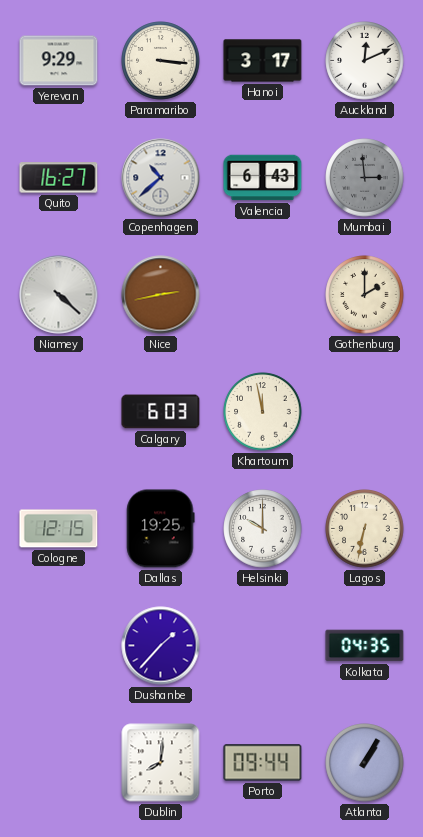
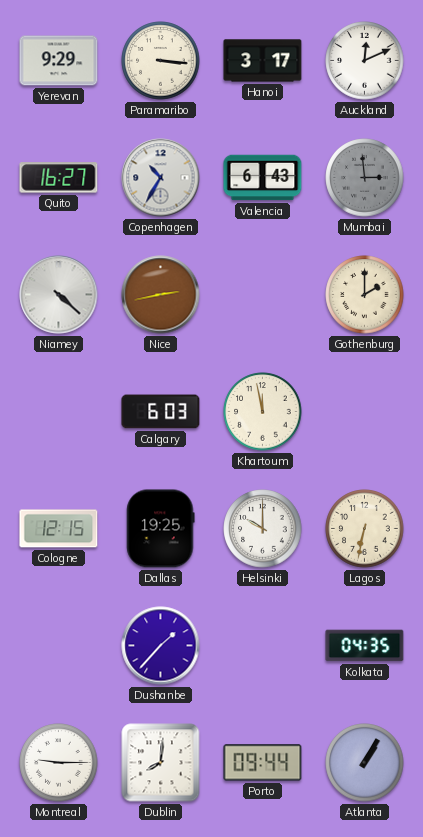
Copenhagen: 10:38 -> 10:35
Montreal: none -> 9:15
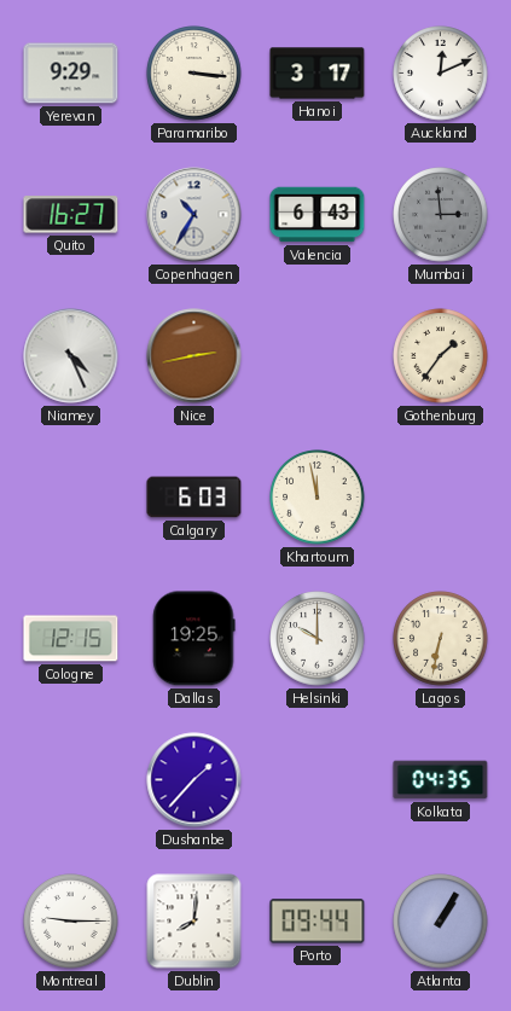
Niamey: 4:22 -> 4:26
Gothenburg: 2:00 -> 1:36
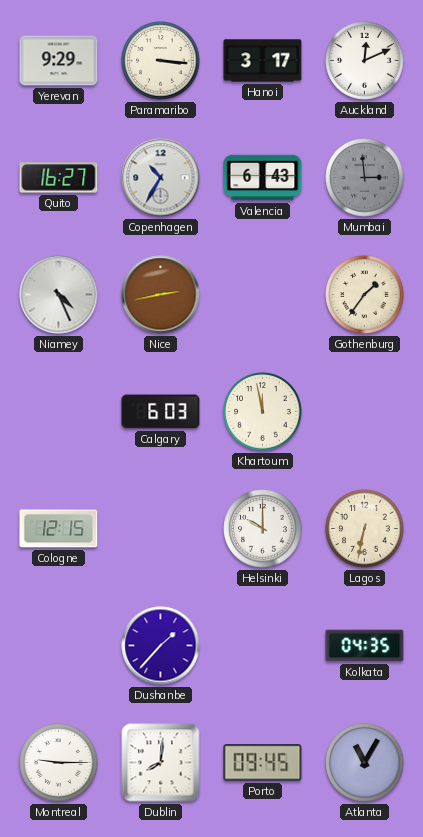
Dallas: 19:25 -> none
Porto: 09:44 -> 09:45
Atlanta: 1:05 -> 11:05
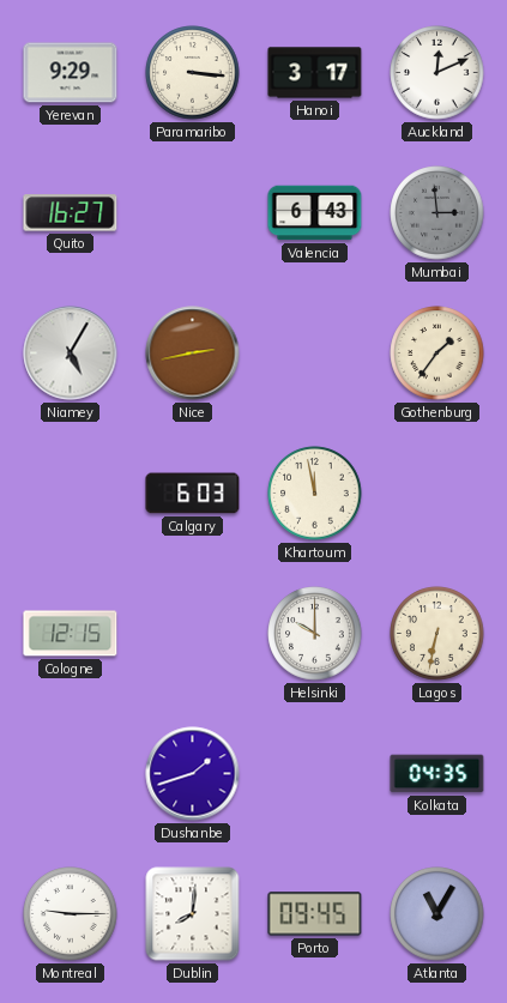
Copenhagen: 10:35 -> none
Niamey: 4:26 -> 5:05
Dushanbe: 1:37 -> 1:42
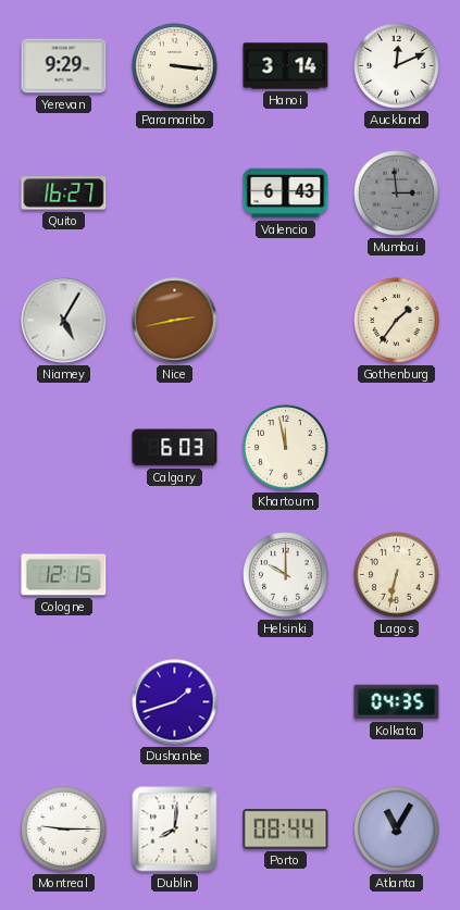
Hanoi: 3:17 -> 3:14
Porto: 09:45 -> 08:44
